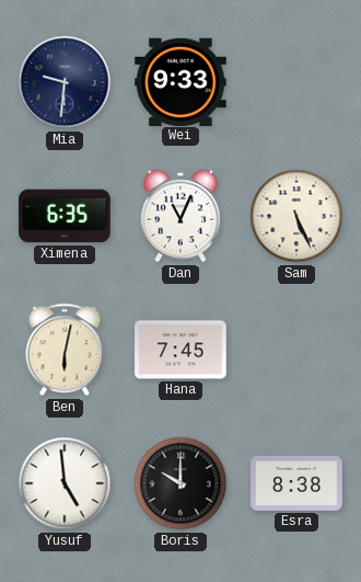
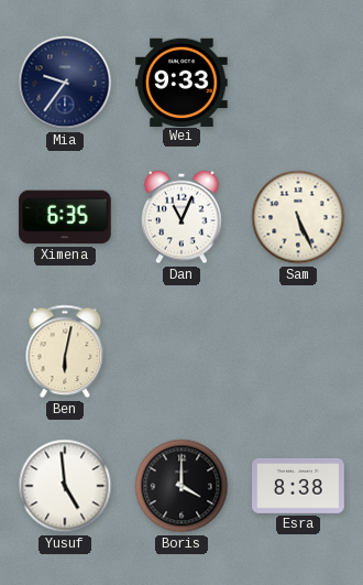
Mia: 9:31 -> 9:36
Hana: 7:45 -> none
Boris: 10:00 -> 4:00
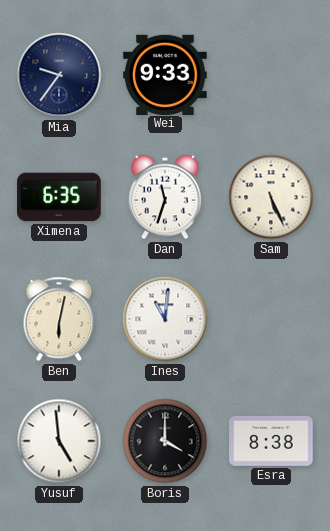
Dan: 11:04 -> 11:33
Ines: none -> 11:01
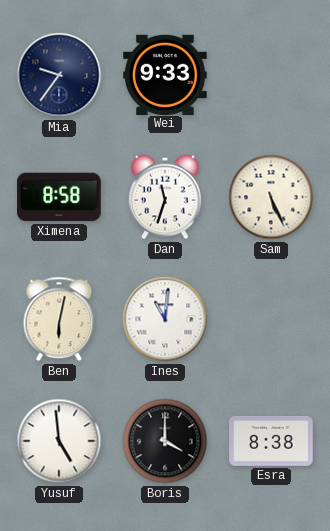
Ximena: 6:35 -> 8:58
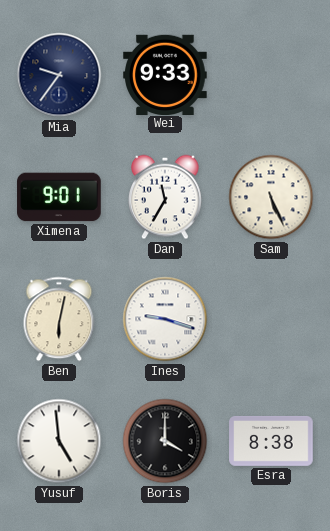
Ximena: 8:58 -> 9:01
Dan: 11:33 -> 11:35
Ines: 11:01 -> 9:18
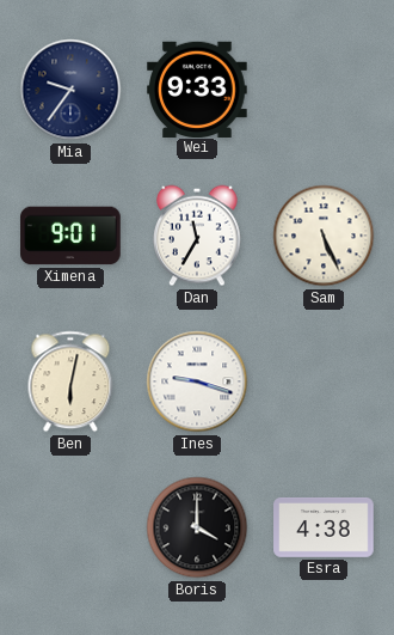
Yusuf: 4:59 -> none
Esra: 8:38 -> 4:38
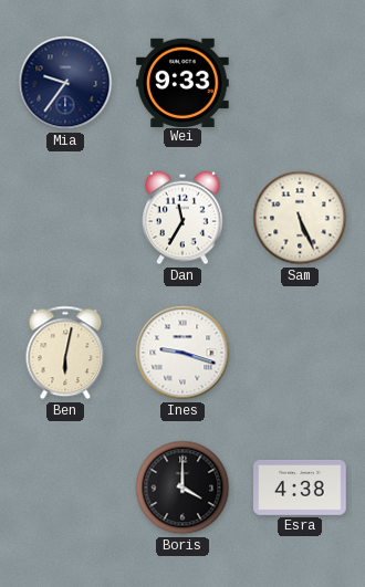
Ximena: 9:01 -> none
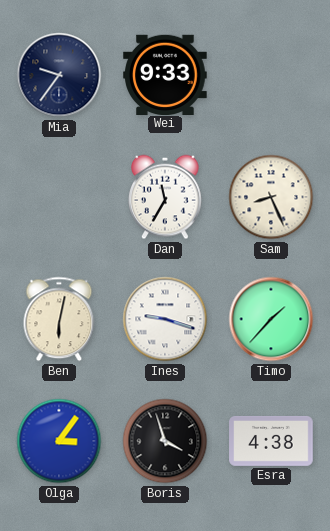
Sam: 5:26 -> 8:26
Timo: none -> 1:37
Olga: none -> 3:06
Boris: 4:00 -> 3:57
